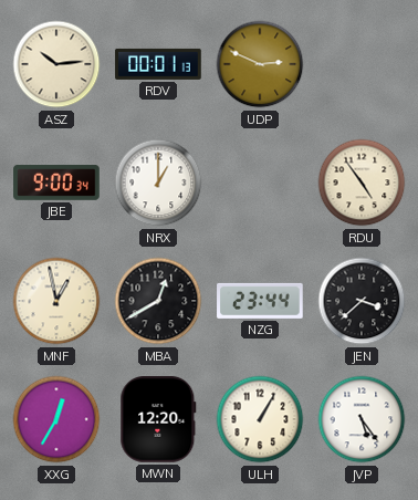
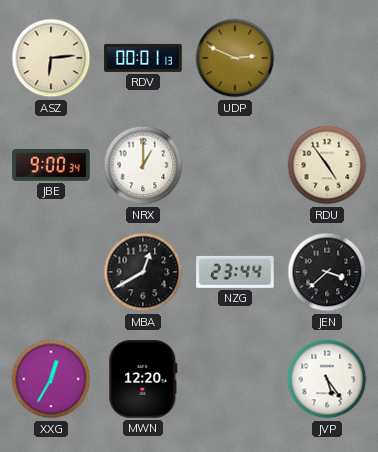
ASZ: 10:14 -> 6:14
MNF: 12:58 -> none
ULH: 1:05 -> none
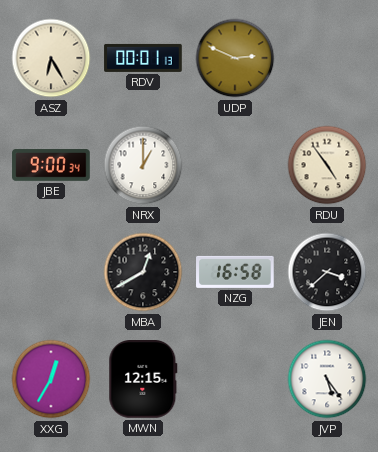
ASZ: 6:14 -> 6:25
NZG: 23:44 -> 16:58
MWN: 12:20 -> 12:15
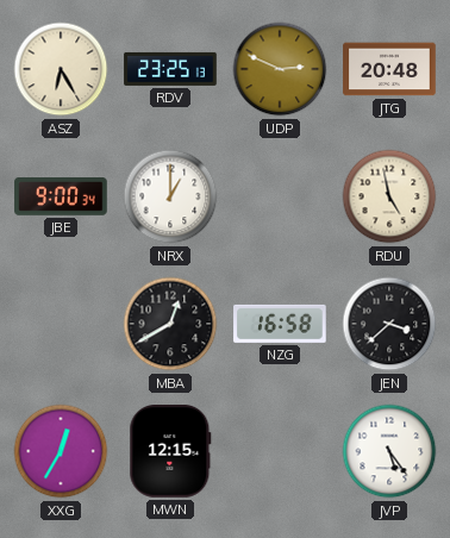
RDV: 00:01 -> 23:25
JTG: none -> 20:48
RDU: 4:54 -> 4:58
